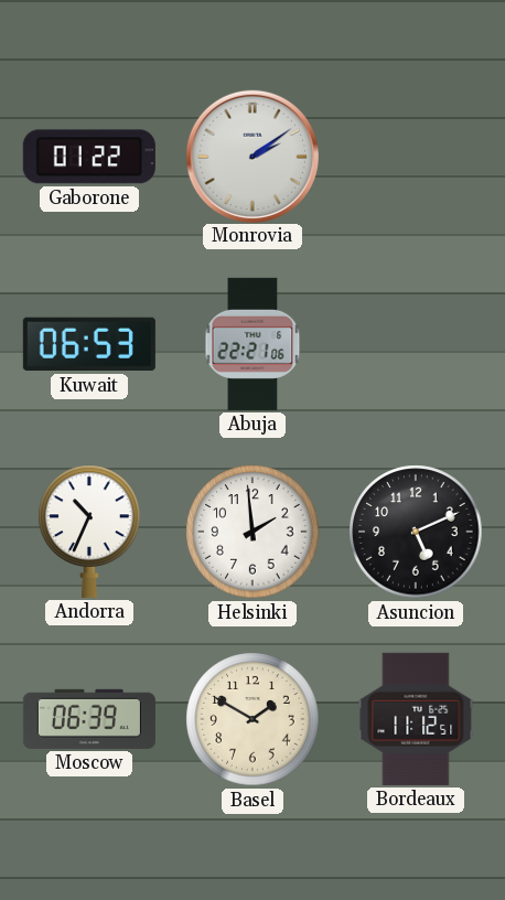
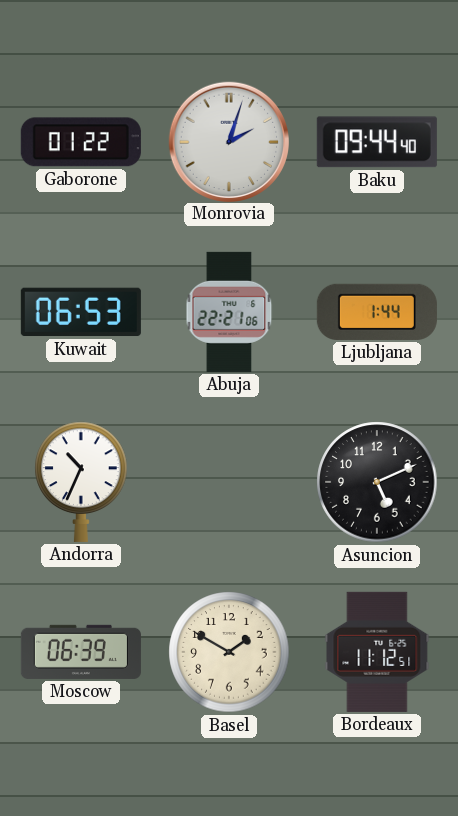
Monrovia: 2:09 -> 2:03
Baku: none -> 09:44
Ljubljana: none -> 1:44
Helsinki: 1:59 -> none
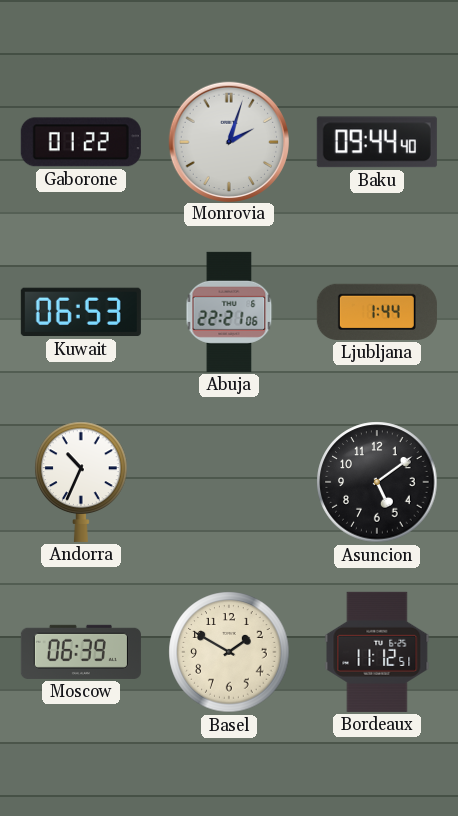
Asuncion: 5:11 -> 5:09
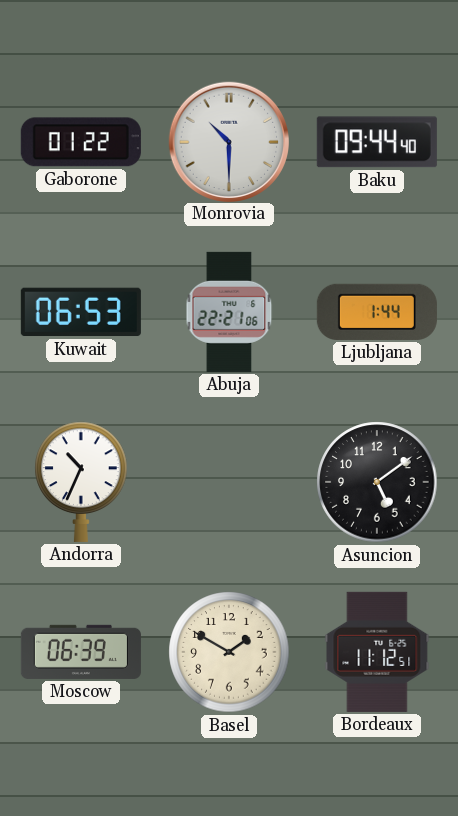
Monrovia: 2:03 -> 10:30
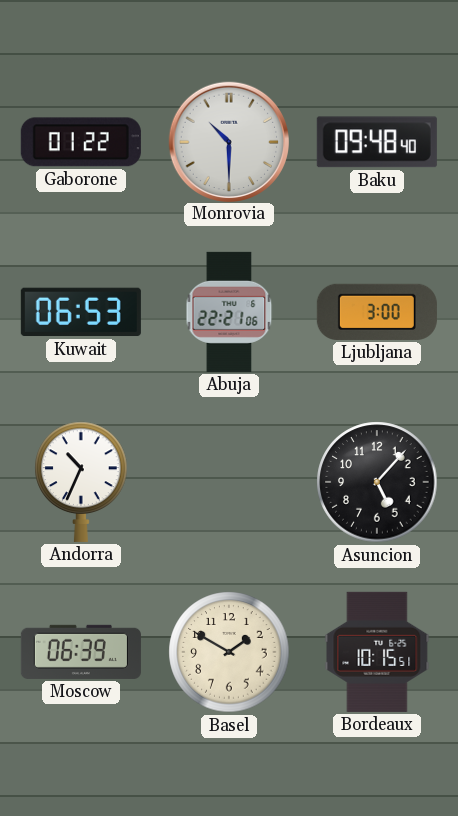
Baku: 09:44 -> 09:48
Ljubljana: 1:44 -> 3:00
Asuncion: 5:09 -> 5:07
Bordeaux: 11:12 -> 10:15
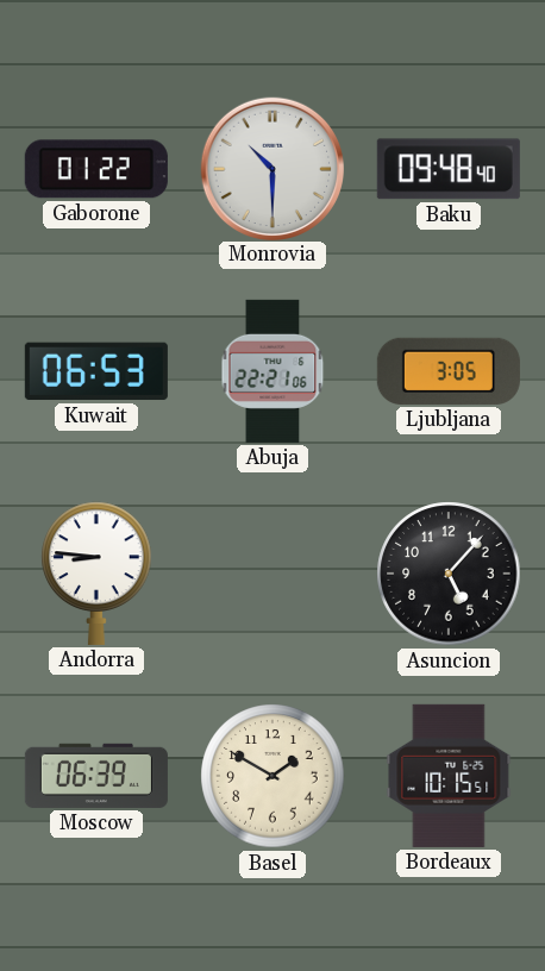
Ljubljana: 3:00 -> 3:05
Andorra: 10:34 -> 8:46
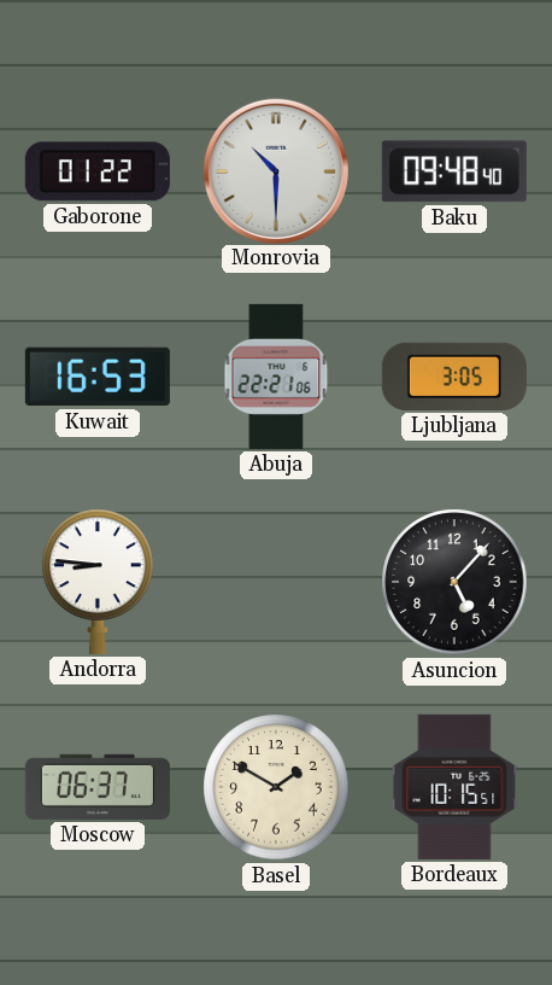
Kuwait: 06:53 -> 16:53
Moscow: 06:39 -> 06:37
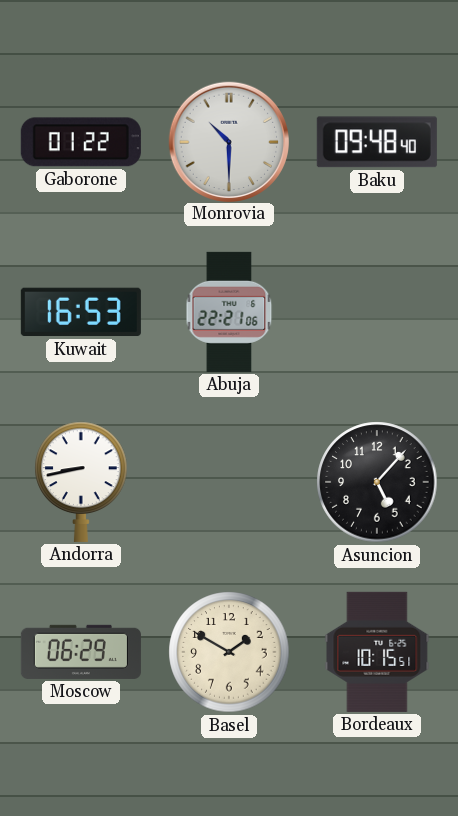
Ljubljana: 3:05 -> none
Andorra: 8:46 -> 8:43
Moscow: 06:37 -> 06:29
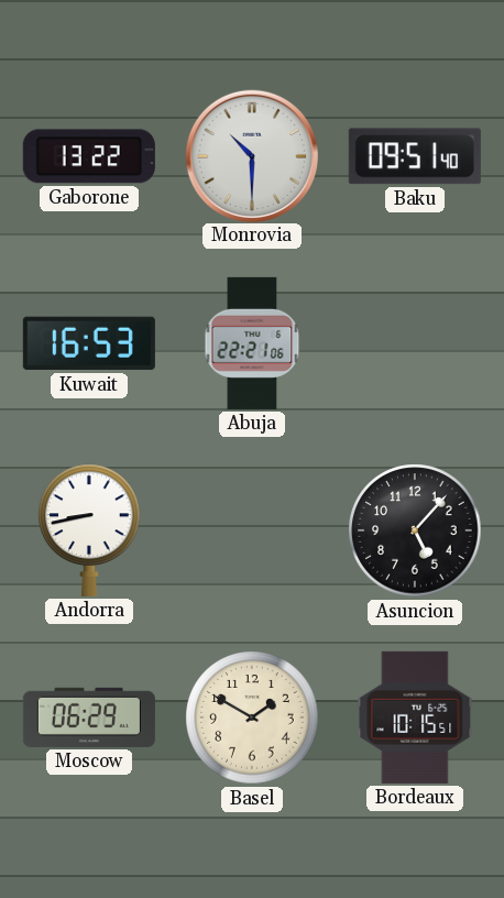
Gaborone: 01:22 -> 13:22
Baku: 09:48 -> 09:51
